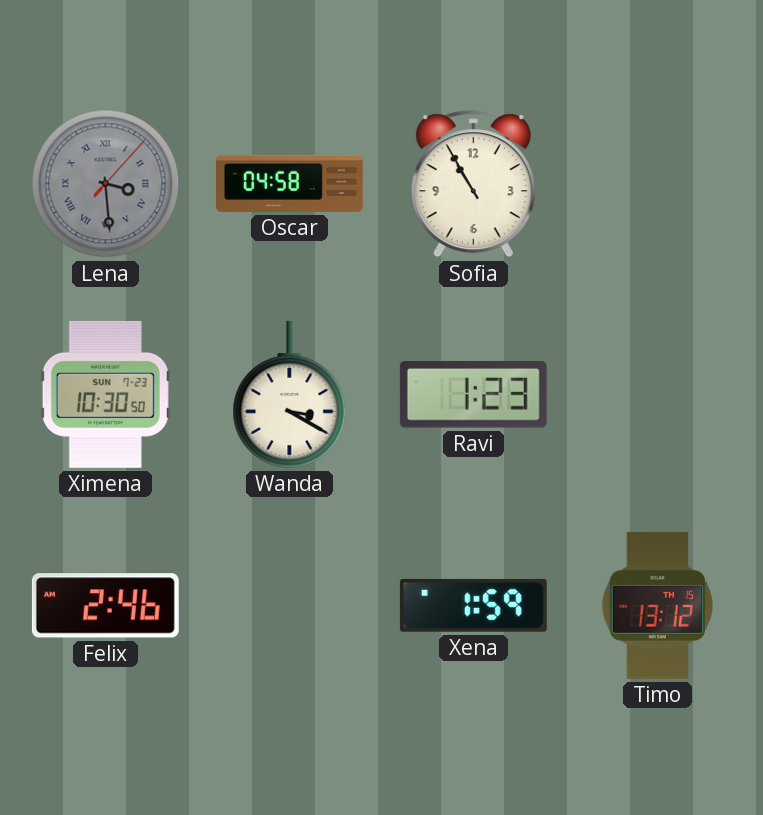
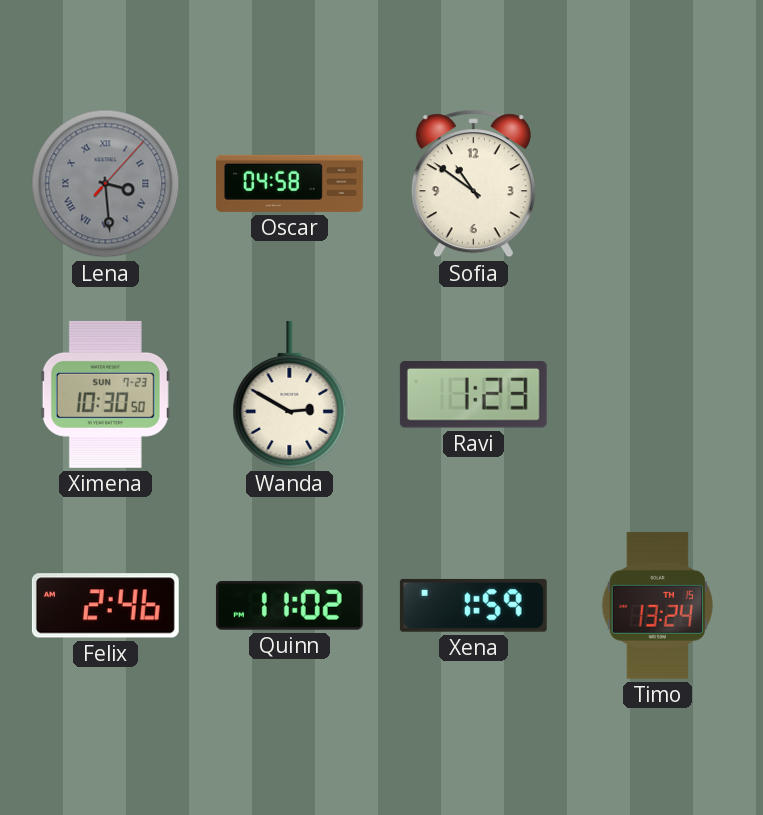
Sofia: 10:55 -> 10:51
Wanda: 3:20 -> 2:50
Quinn: none -> 11:02
Timo: 13:12 -> 13:24
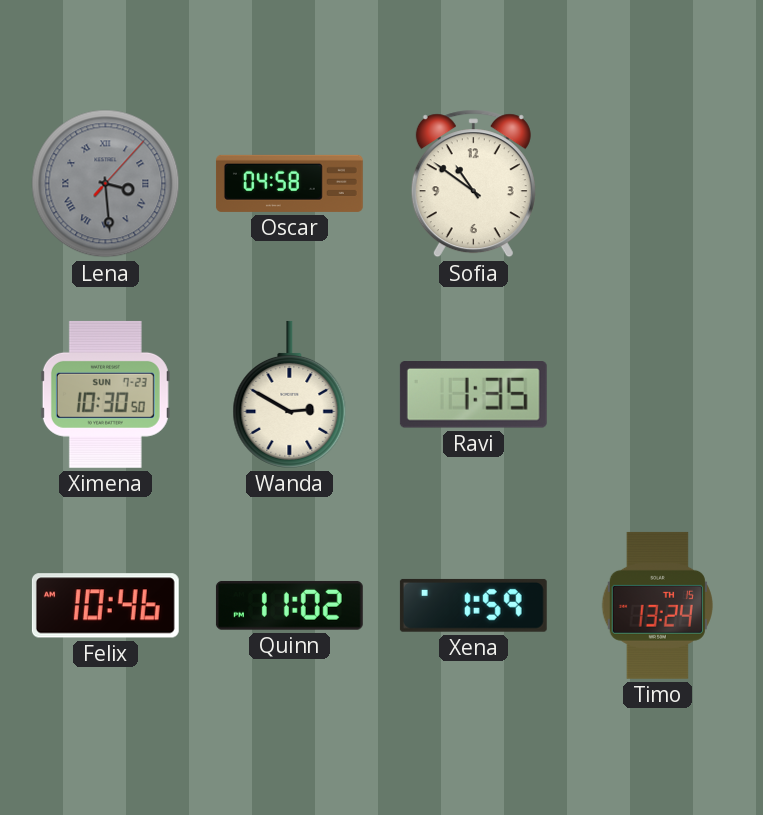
Ravi: 1:23 -> 1:35
Felix: 2:46 -> 10:46
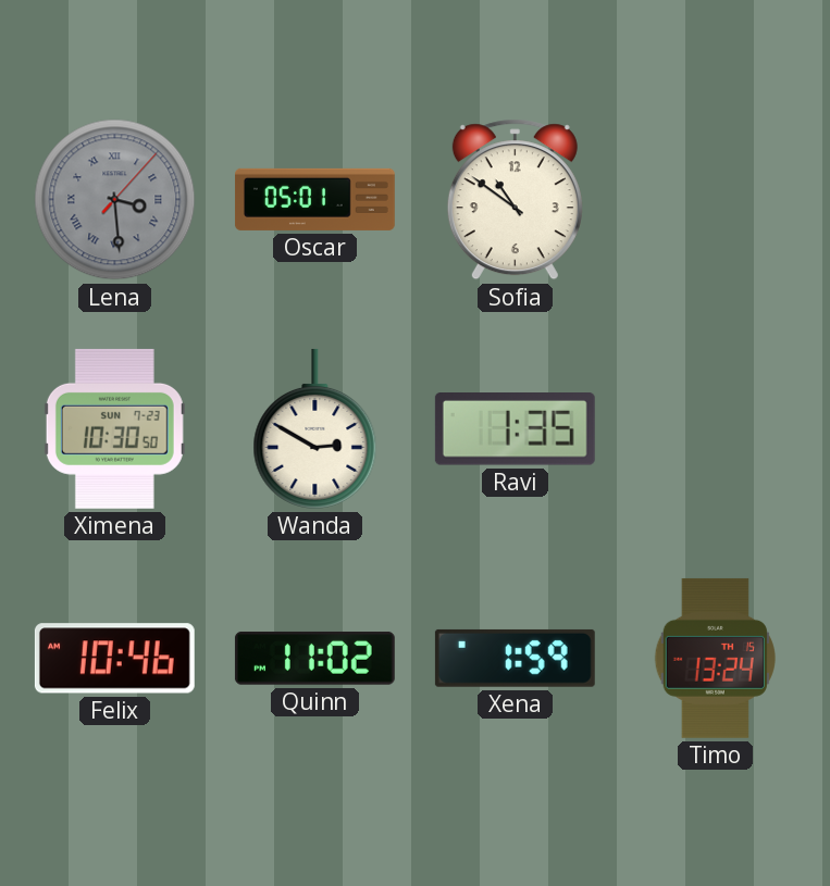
Oscar: 04:58 -> 05:01
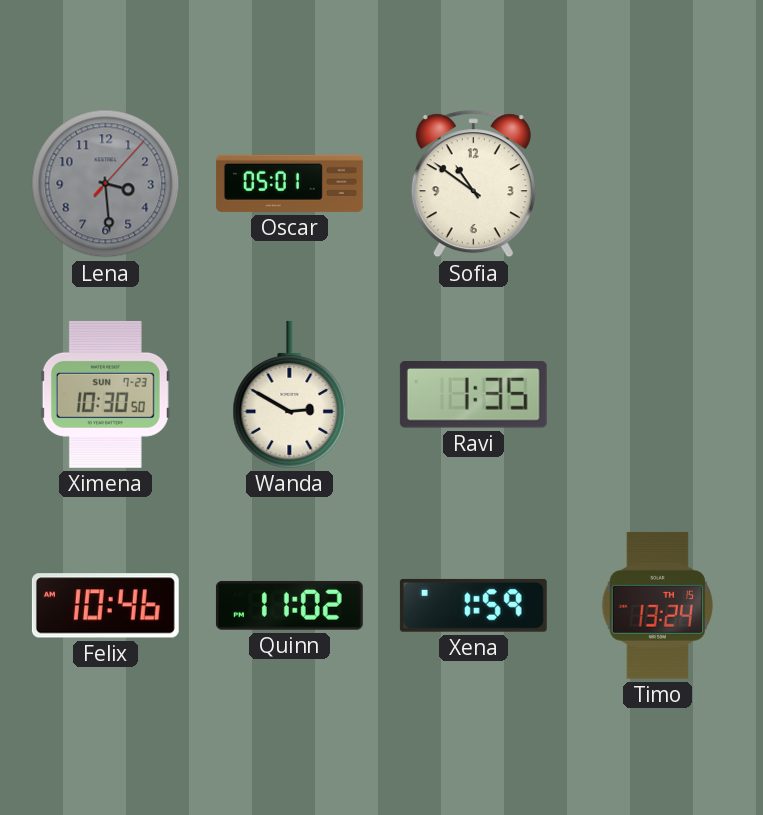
Lena numerals: Roman -> Arabic
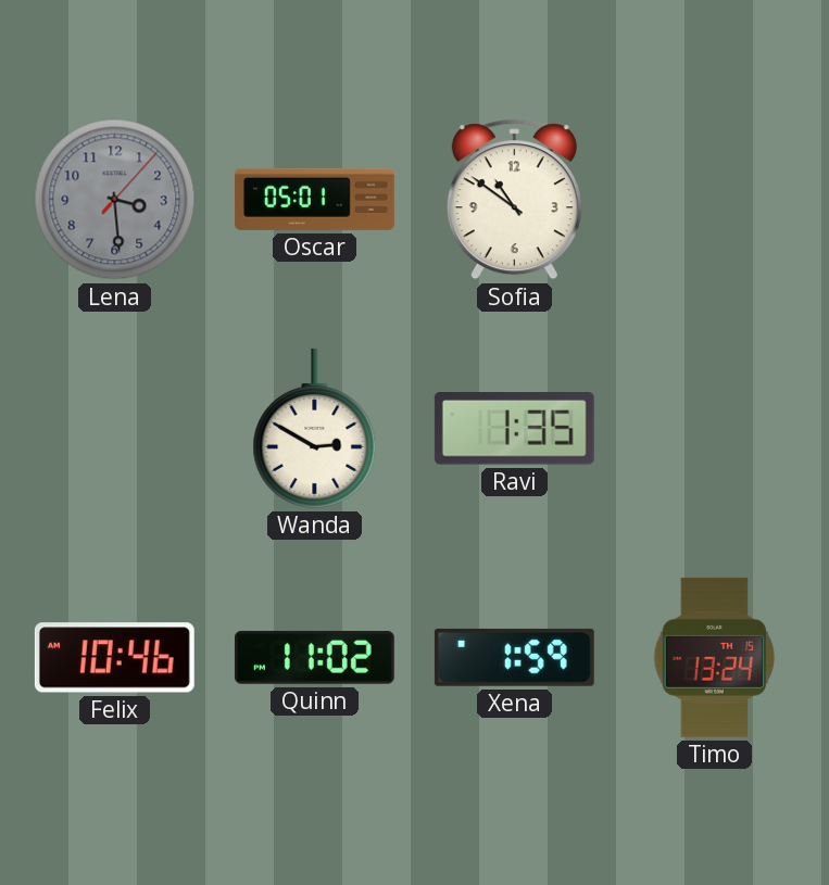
Ximena: 10:30 -> none
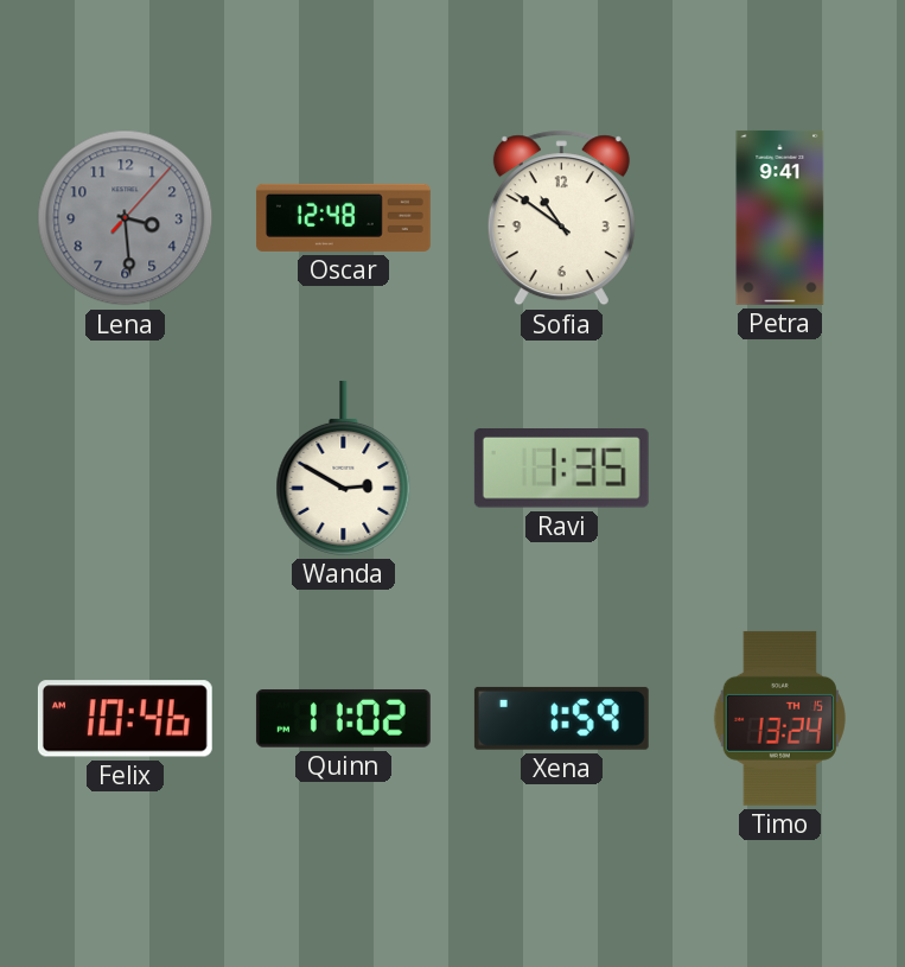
Oscar: 05:01 -> 12:48
Petra: none -> 9:41
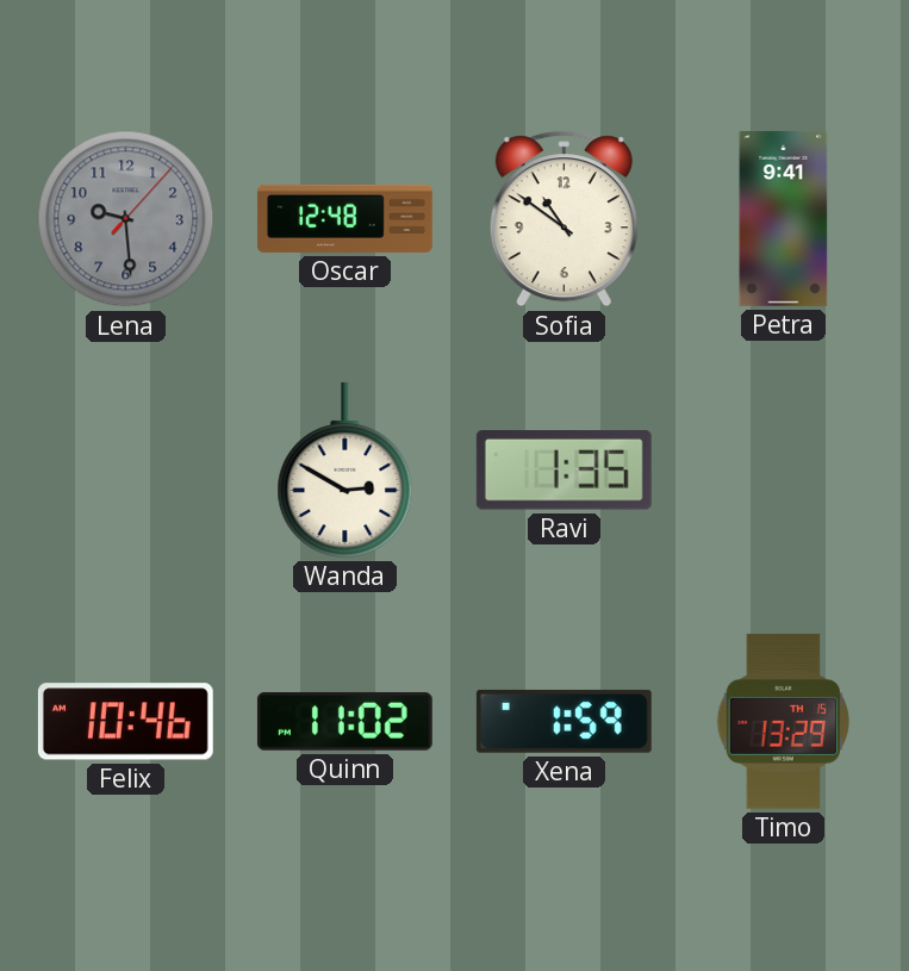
Lena: 3:29 -> 9:29
Timo: 13:24 -> 13:29
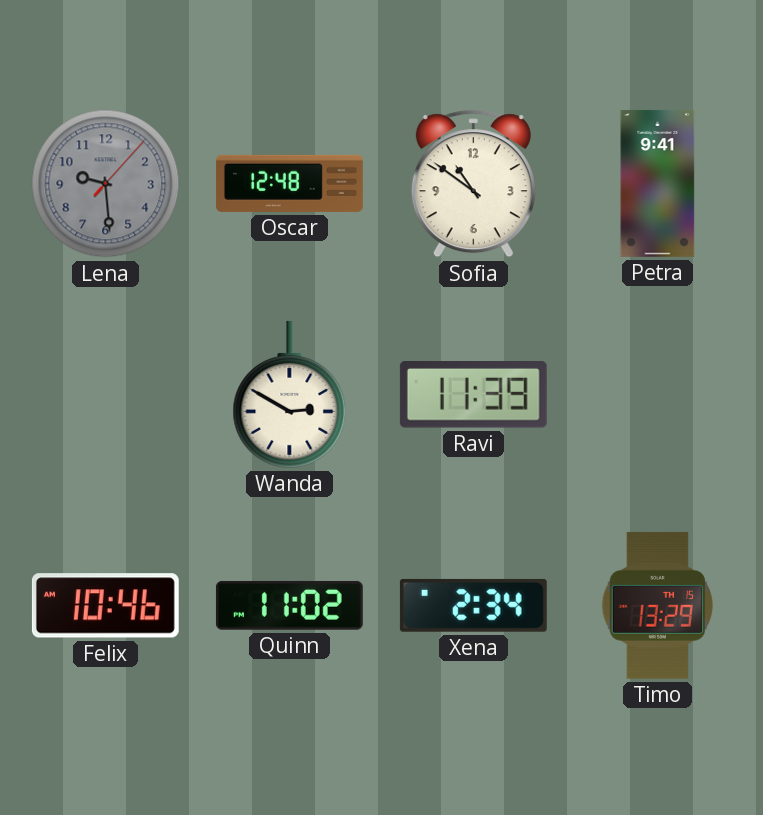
Ravi: 1:35 -> 11:39
Xena: 1:59 -> 2:34
